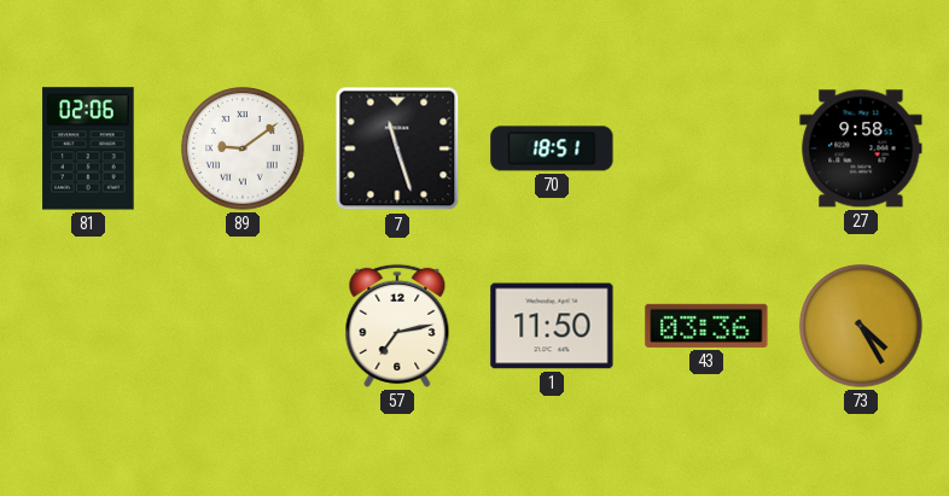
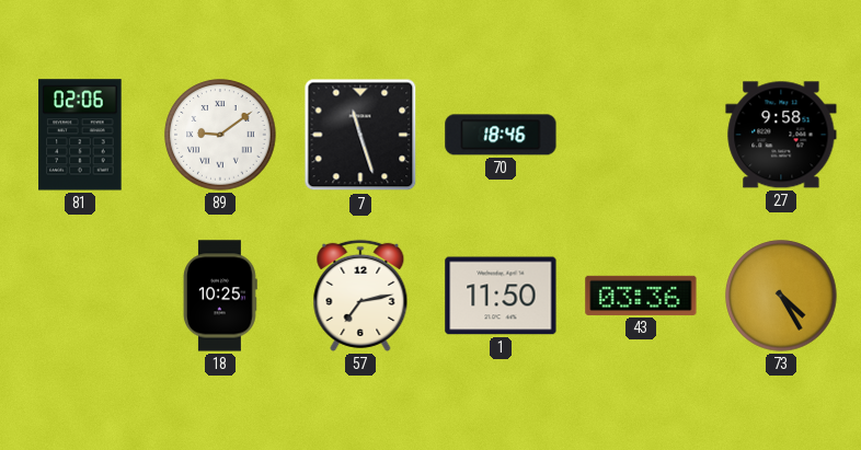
70: 18:51 -> 18:46
18: none -> 10:25
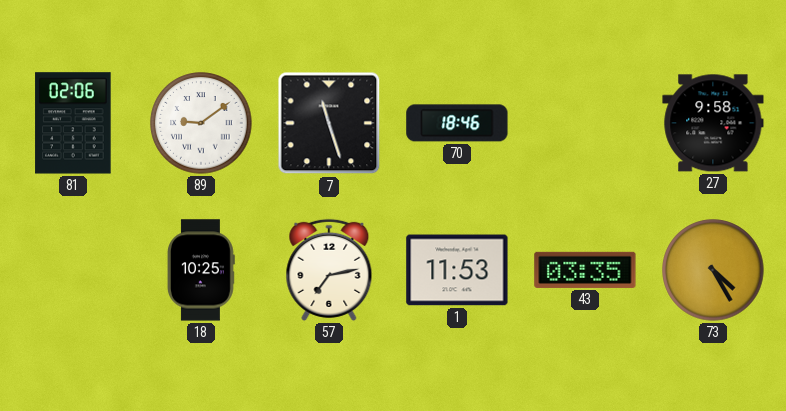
1: 11:50 -> 11:53
43: 03:36 -> 03:35
